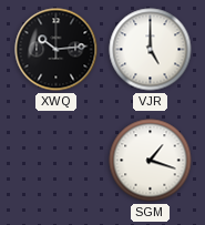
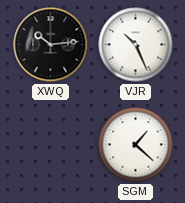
VJR: 5:00 -> 10:26
SGM: 1:18 -> 1:22
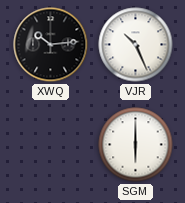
SGM: 1:22 -> 6:00
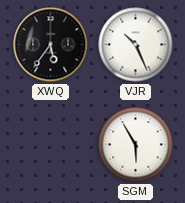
XWQ: 10:14 -> 5:36
SGM: 6:00 -> 5:55
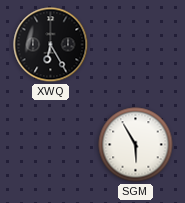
XWQ: 5:36 -> 6:25
VJR: 10:26 -> none
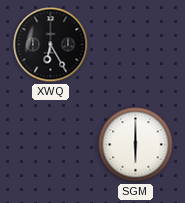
SGM: 5:55 -> 6:00
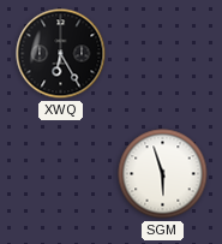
SGM: 6:00 -> 5:57
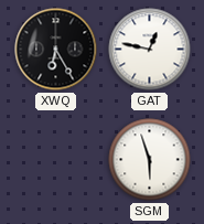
GAT: none -> 12:47
